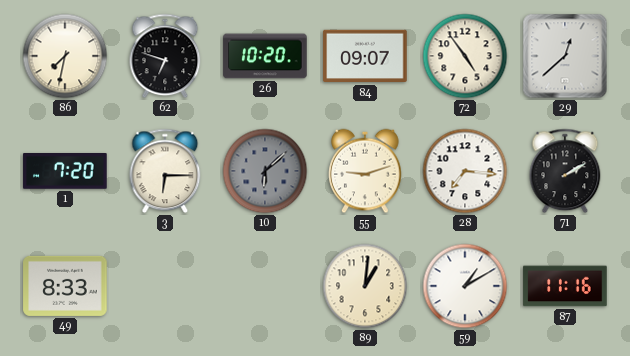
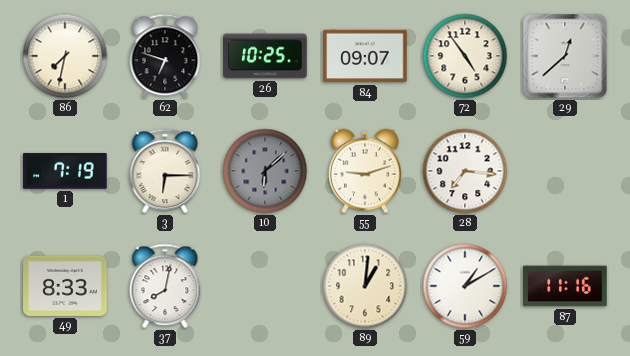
26: 10:20 -> 10:25
1: 7:20 -> 7:19
71: 2:10 -> none
37: none -> 8:02
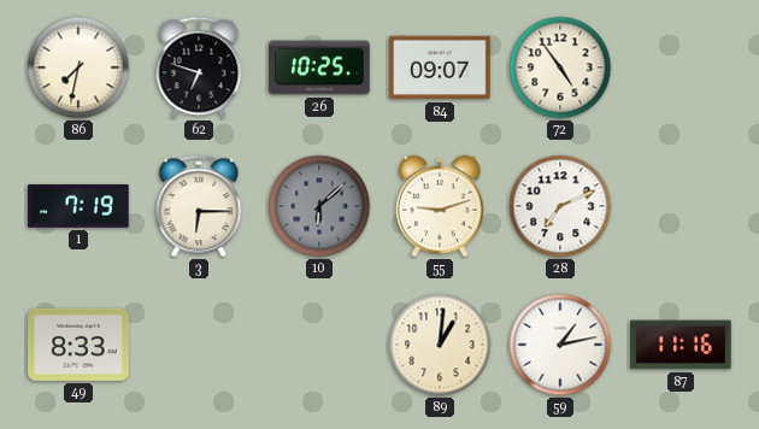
29: 12:38 -> none
28: 7:16 -> 7:11
37: 8:02 -> none
59: 1:10 -> 1:13
